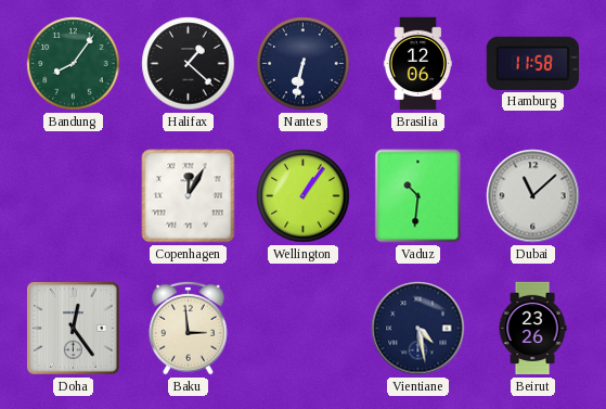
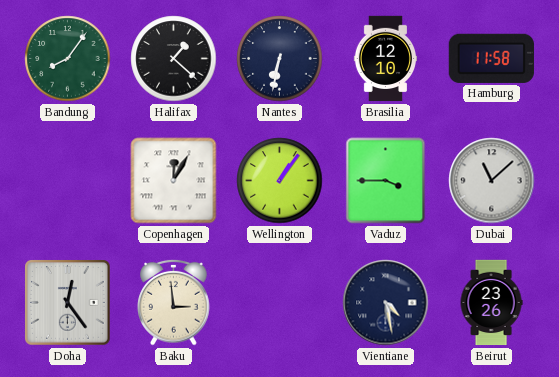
Brasilia: 12:06 -> 12:10
Vaduz: 10:31 -> 3:45
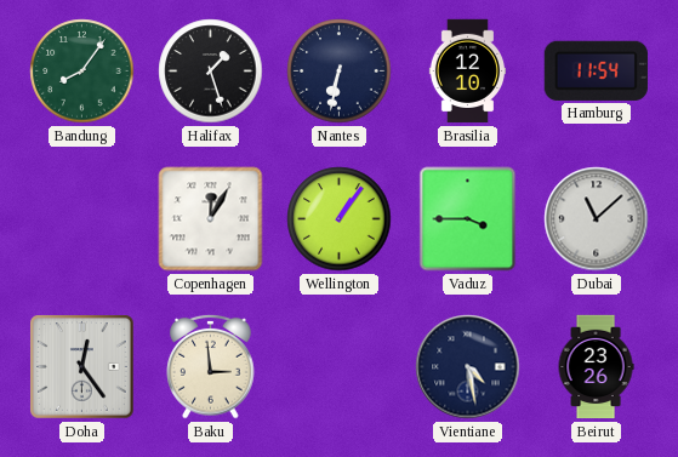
Halifax: 1:22 -> 1:27
Hamburg: 11:58 -> 11:54
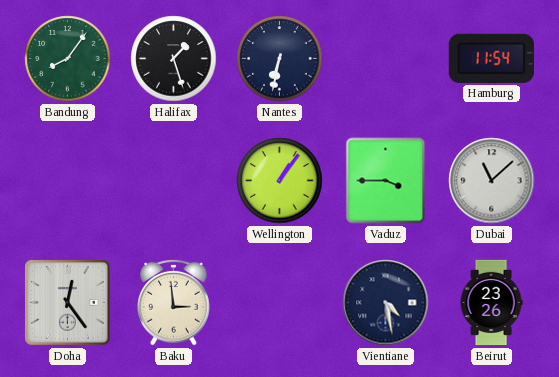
Brasilia: 12:10 -> none
Copenhagen: 12:05 -> none
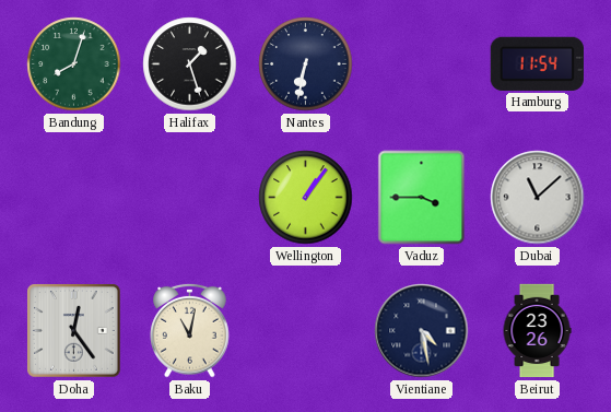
Bandung: 8:06 -> 8:03
Baku: 2:59 -> 11:02
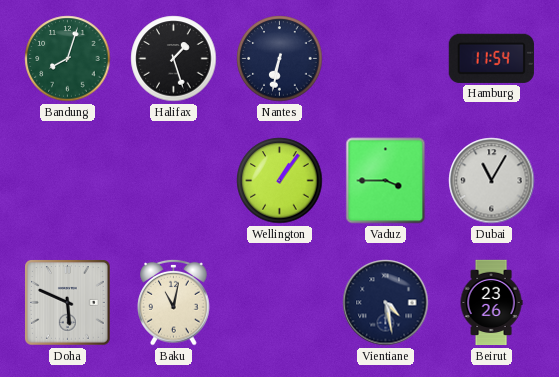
Dubai: 11:08 -> 11:05
Doha: 12:24 -> 5:49
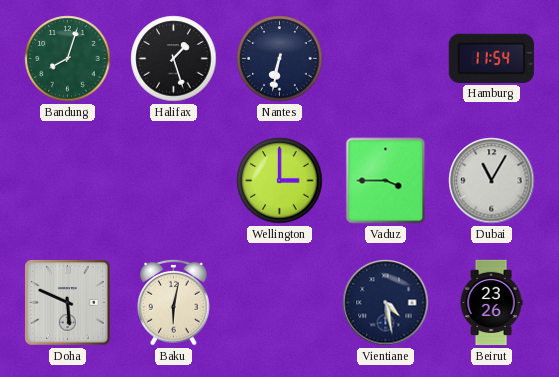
Wellington: 1:06 -> 3:00
Baku: 11:02 -> 6:02
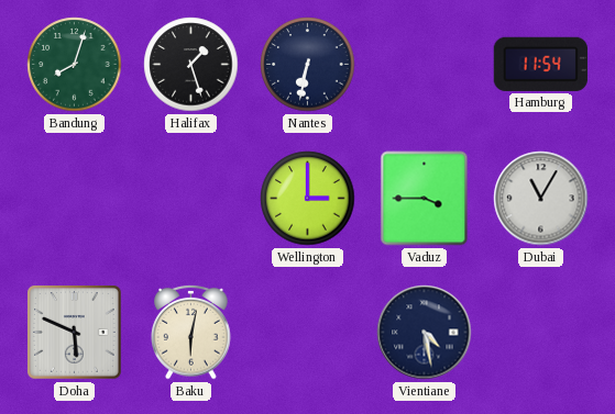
Beirut: 23:26 -> none
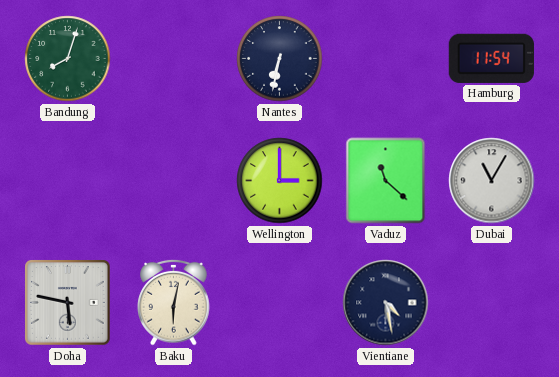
Halifax: 1:27 -> none
Vaduz: 3:45 -> 11:22
Doha: 5:49 -> 5:47
